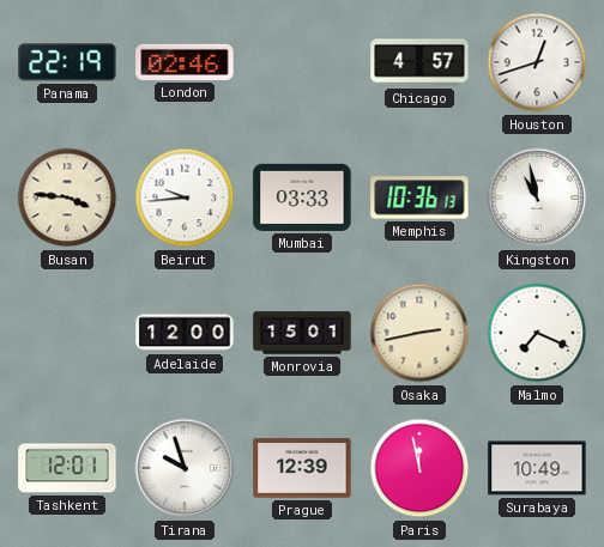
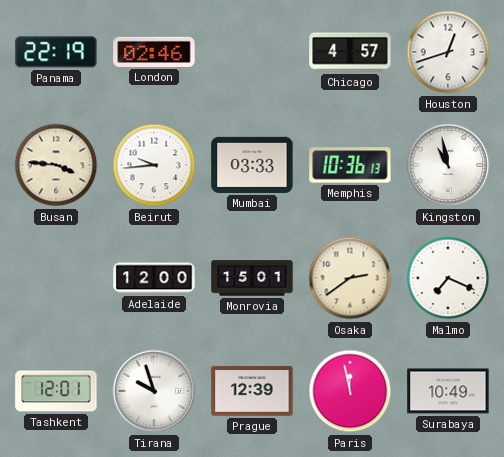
Osaka: 2:43 -> 2:39
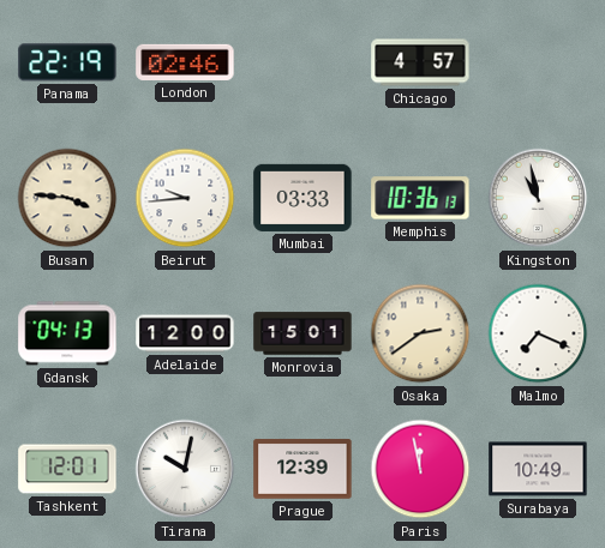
Houston: 12:42 -> none
Gdansk: none -> 04:13
Tirana: 9:57 -> 10:02
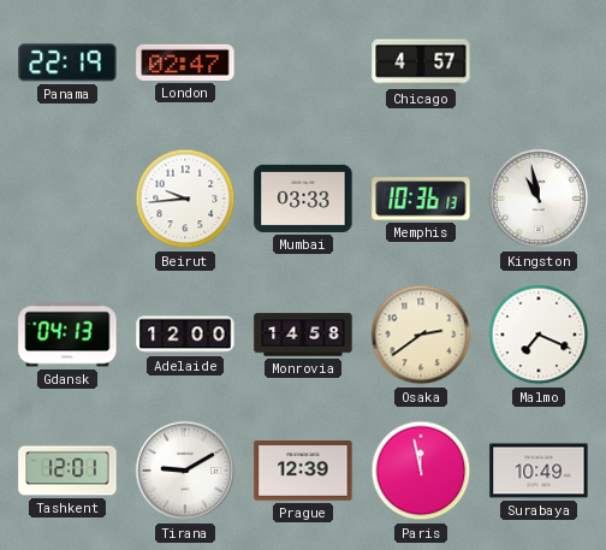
London: 02:46 -> 02:47
Busan: 3:46 -> none
Monrovia: 15:01 -> 14:58
Tirana: 10:02 -> 9:10
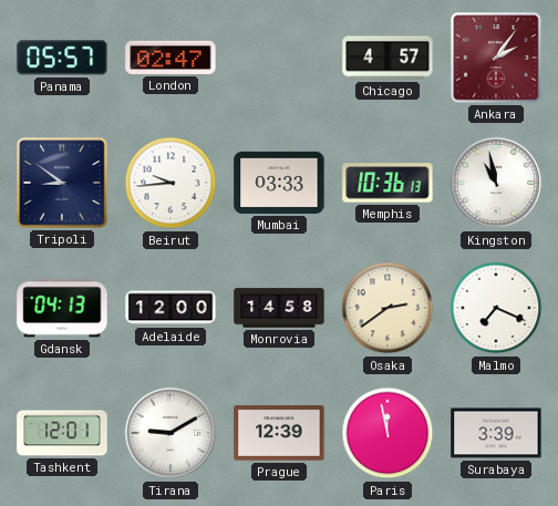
Panama: 22:19 -> 05:57
Ankara: none -> 2:06
Tripoli: none -> 8:51
Surabaya: 10:49 -> 3:39
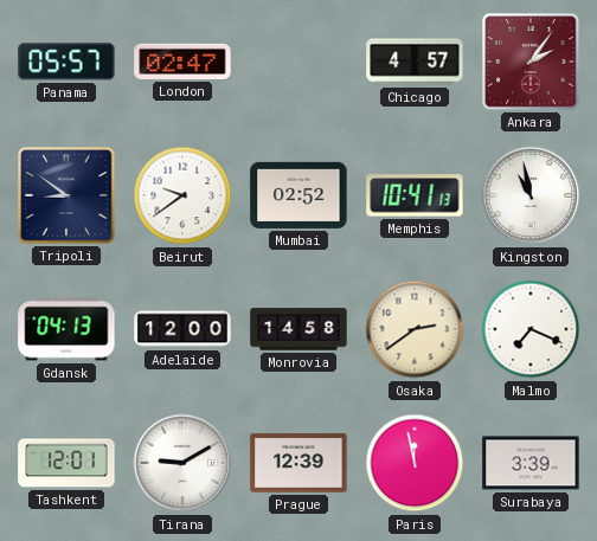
Beirut: 9:44 -> 9:39
Mumbai: 03:33 -> 02:52
Memphis: 10:36 -> 10:41
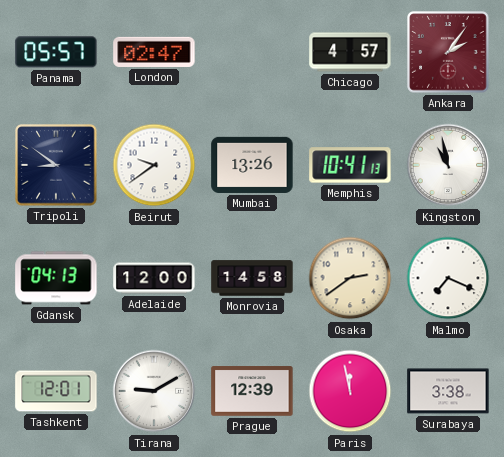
Mumbai: 02:52 -> 13:26
Surabaya: 3:39 -> 3:38
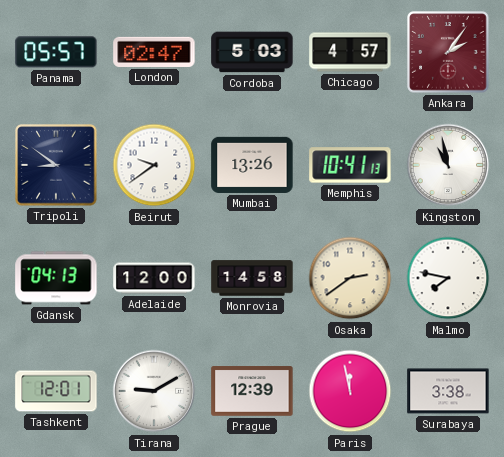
Cordoba: none -> 5:03
Malmo: 7:19 -> 7:47
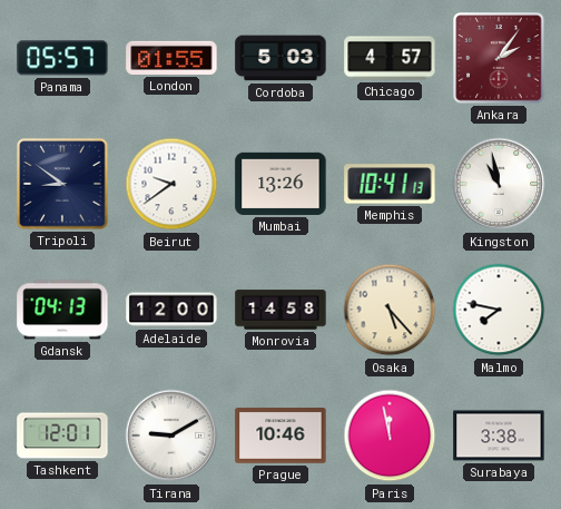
London: 02:47 -> 01:55
Osaka: 2:39 -> 5:23
Prague: 12:39 -> 10:46
